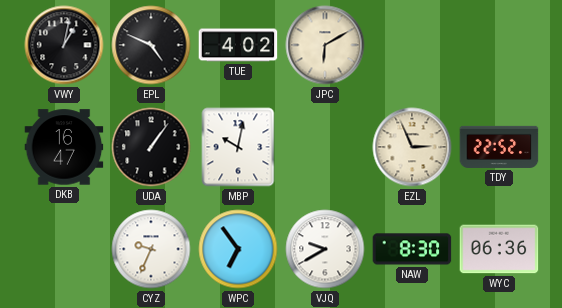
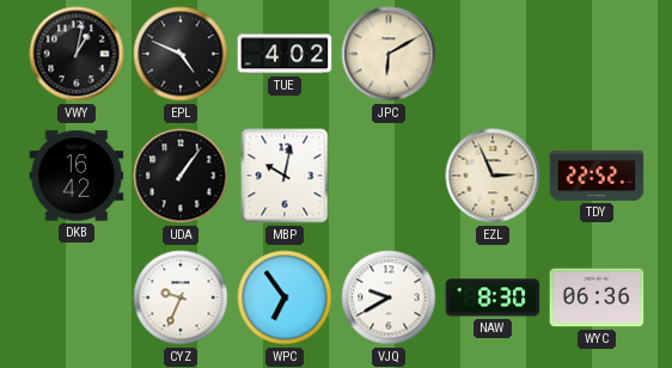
DKB: 16:47 -> 16:42
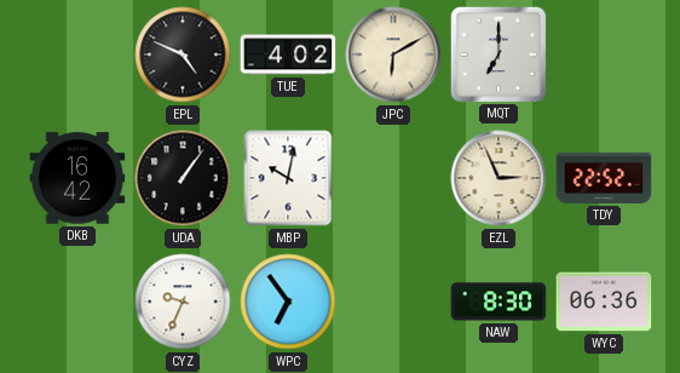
VWY: 1:02 -> none
MQT: none -> 7:00
VJQ: 9:40 -> none
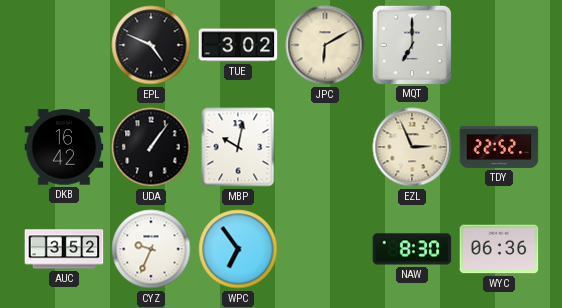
TUE: 4:02 -> 3:02
AUC: none -> 3:52
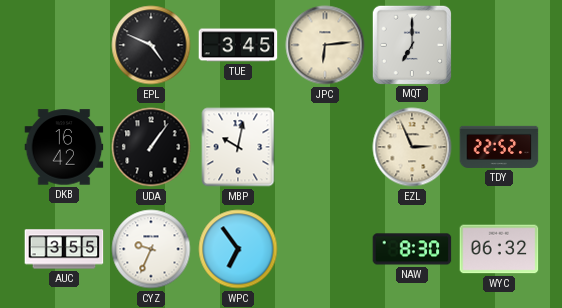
TUE: 3:02 -> 3:45
JPC: 6:10 -> 6:14
AUC: 3:52 -> 3:55
WYC: 06:36 -> 06:32
